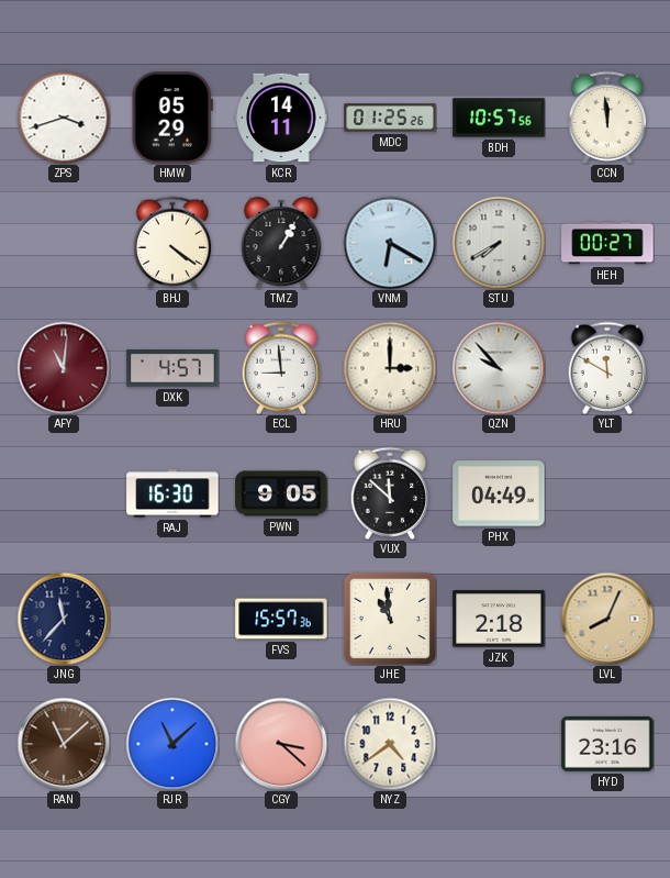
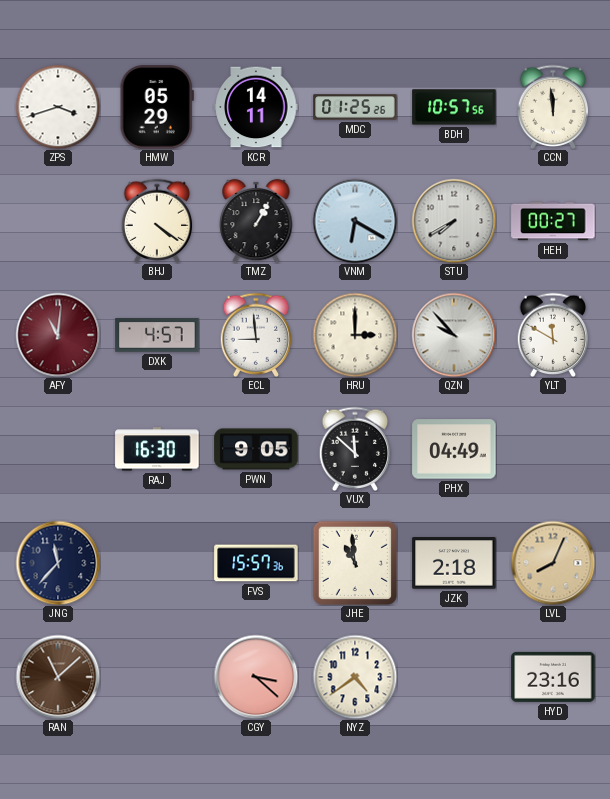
RJR: 11:08 -> none
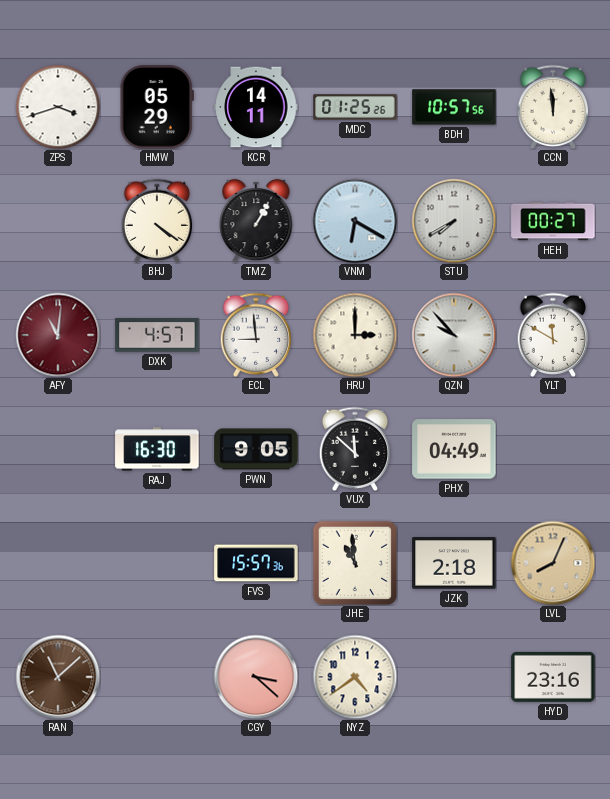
JNG: 11:37 -> none
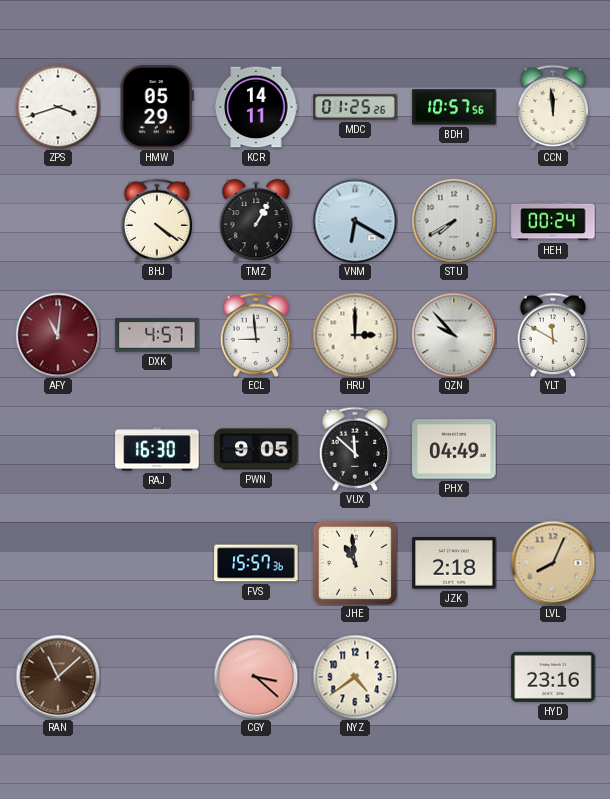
HEH: 00:27 -> 00:24
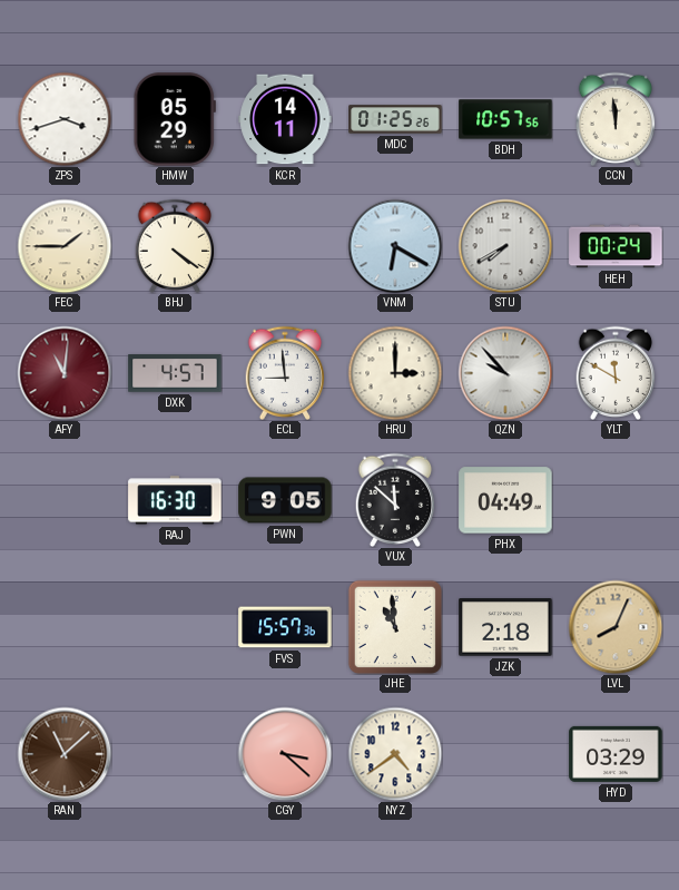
FEC: none -> 1:45
TMZ: 1:05 -> none
HYD: 23:16 -> 03:29
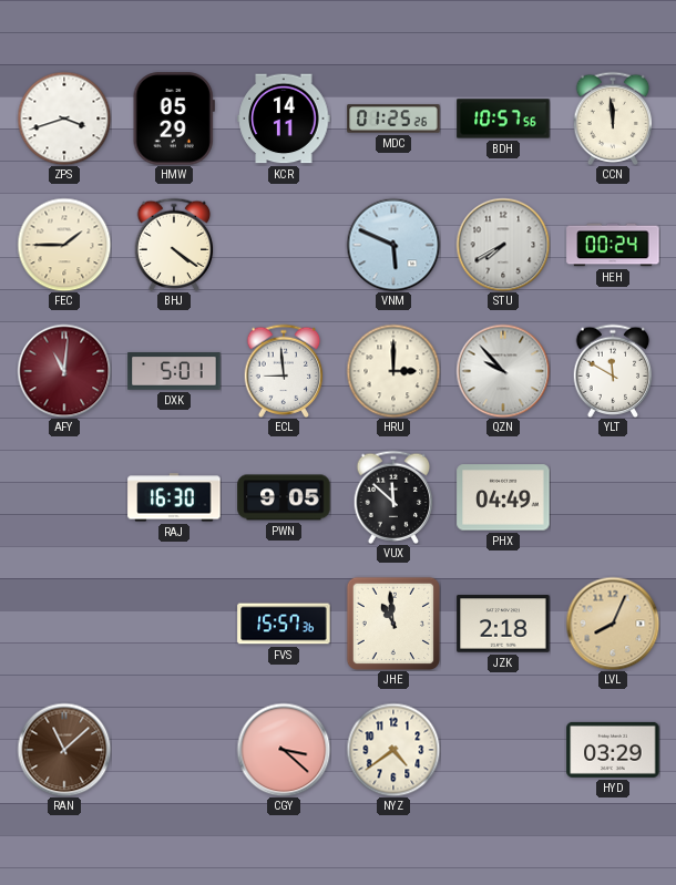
VNM: 6:20 -> 5:49
DXK: 4:57 -> 5:01
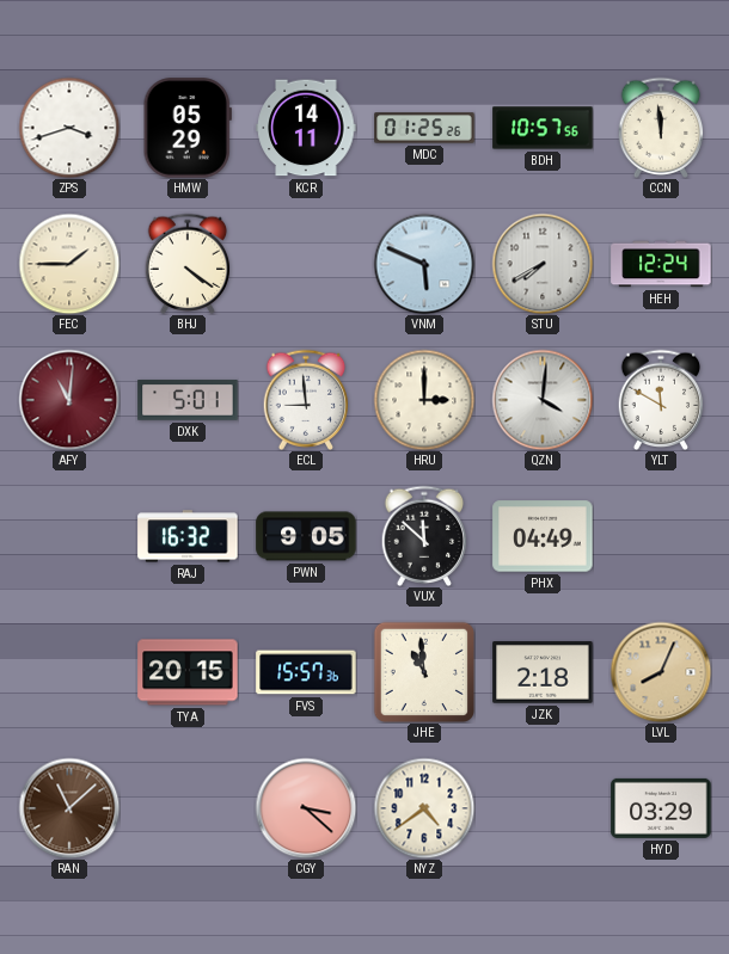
HEH: 00:24 -> 12:24
QZN: 9:53 -> 4:01
RAJ: 16:30 -> 16:32
TYA: none -> 20:15
